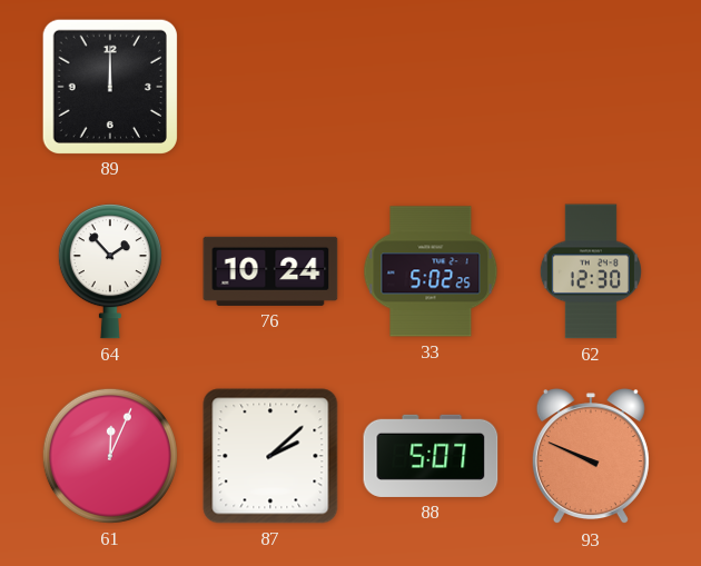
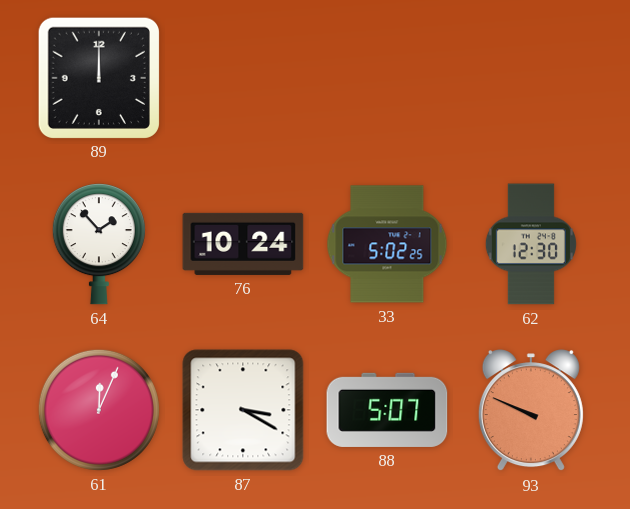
87: 2:08 -> 3:20
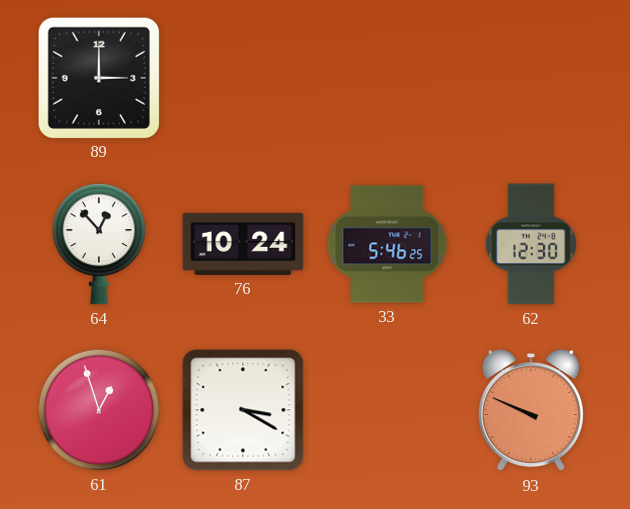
89: 12:00 -> 3:00
64: 1:53 -> 12:53
33: 5:02 -> 5:46
61: 12:04 -> 12:57
88: 5:07 -> none
